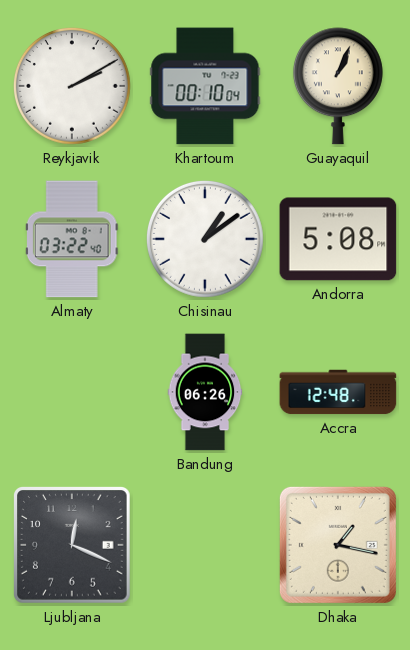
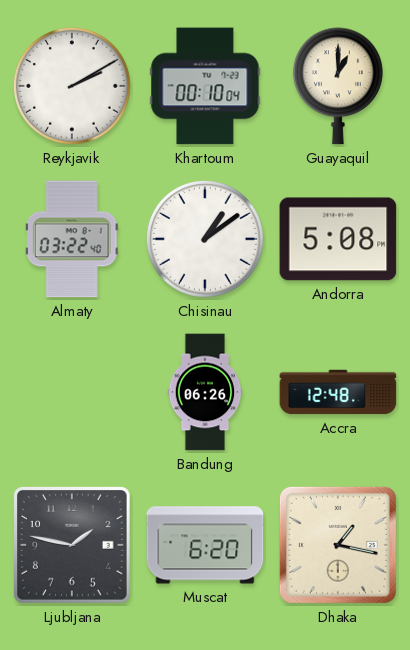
Guayaquil: 1:04 -> 1:00
Ljubljana: 12:19 -> 1:47
Muscat: none -> 6:20
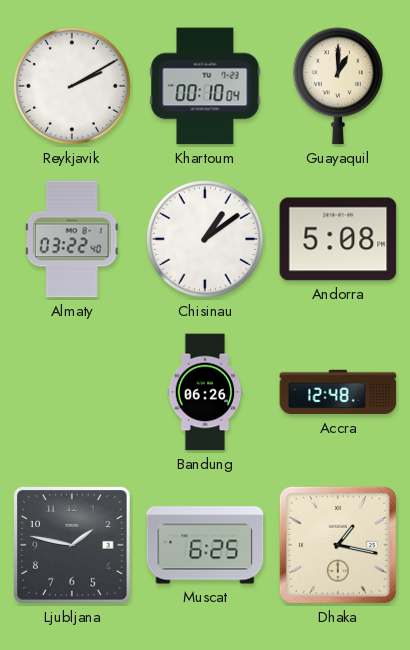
Muscat: 6:20 -> 6:25
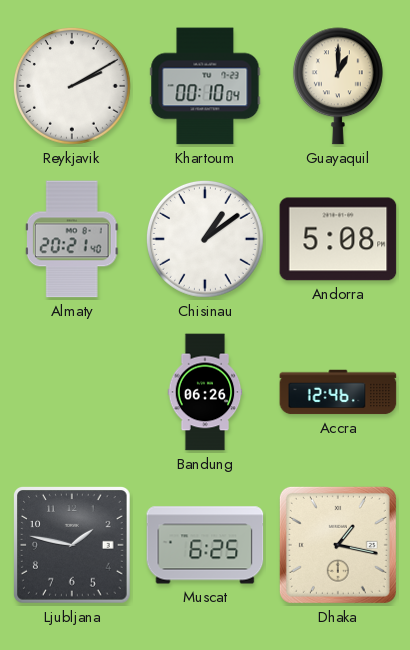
Almaty: 03:22 -> 20:21
Accra: 12:48 -> 12:46
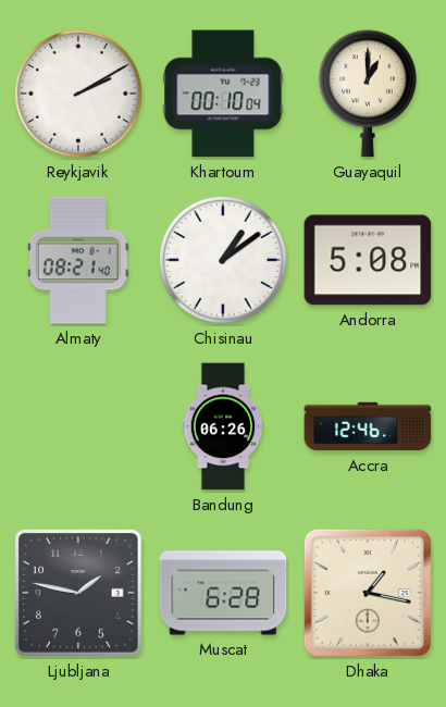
Almaty: 20:21 -> 08:21
Muscat: 6:25 -> 6:28
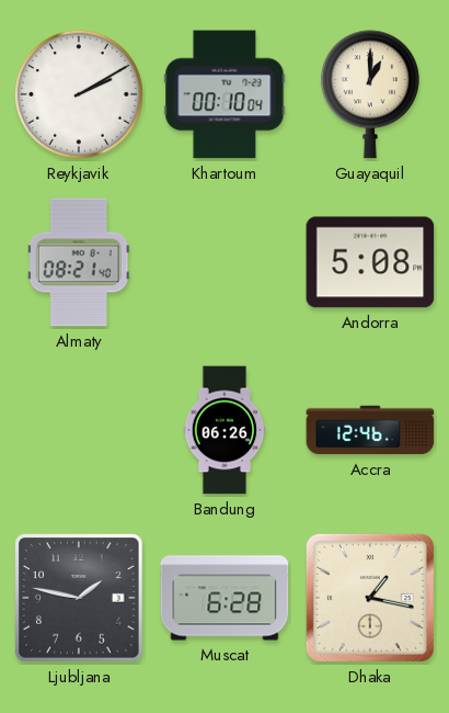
Chisinau: 1:09 -> none
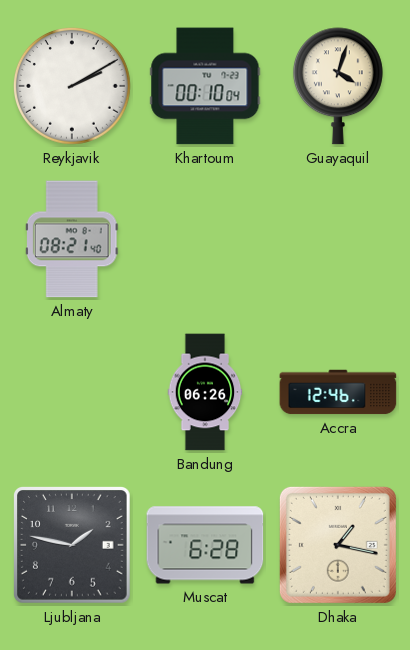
Guayaquil: 1:00 -> 4:03
Andorra: 5:08 -> none
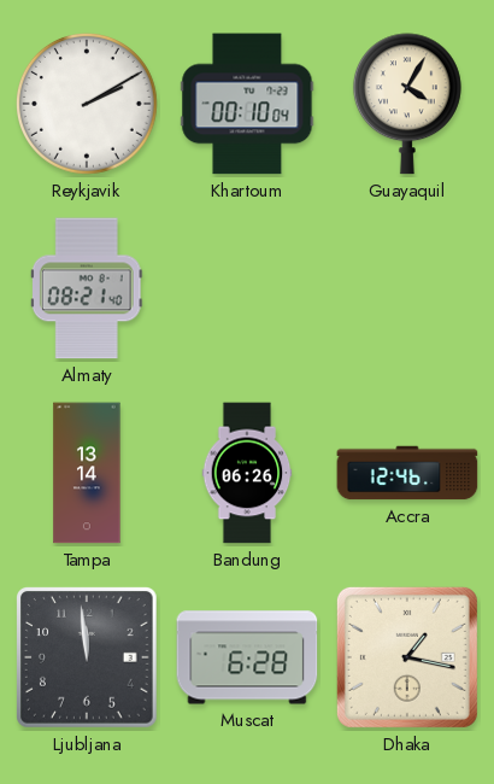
Guayaquil: 4:03 -> 4:05
Tampa: none -> 13:14
Ljubljana: 1:47 -> 11:59
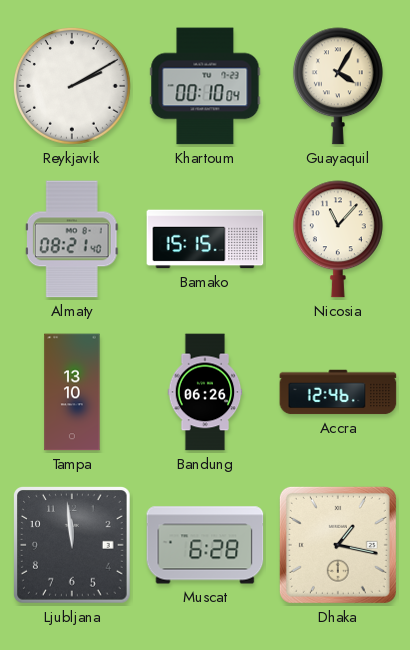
Bamako: none -> 15:15
Nicosia: none -> 11:07
Tampa: 13:14 -> 13:10
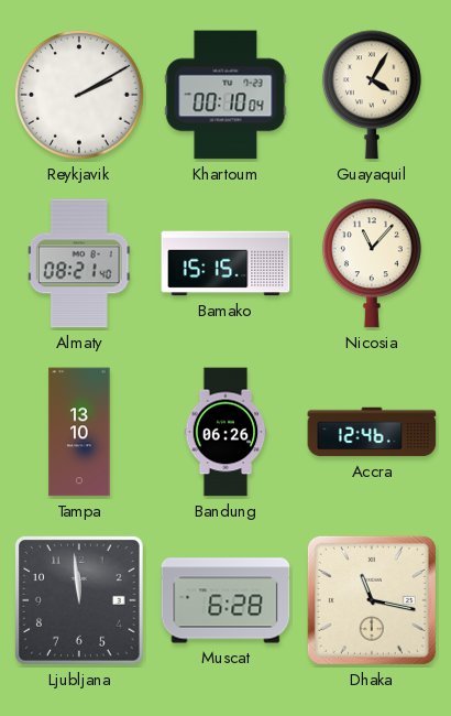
Dhaka: 1:17 -> 11:17
